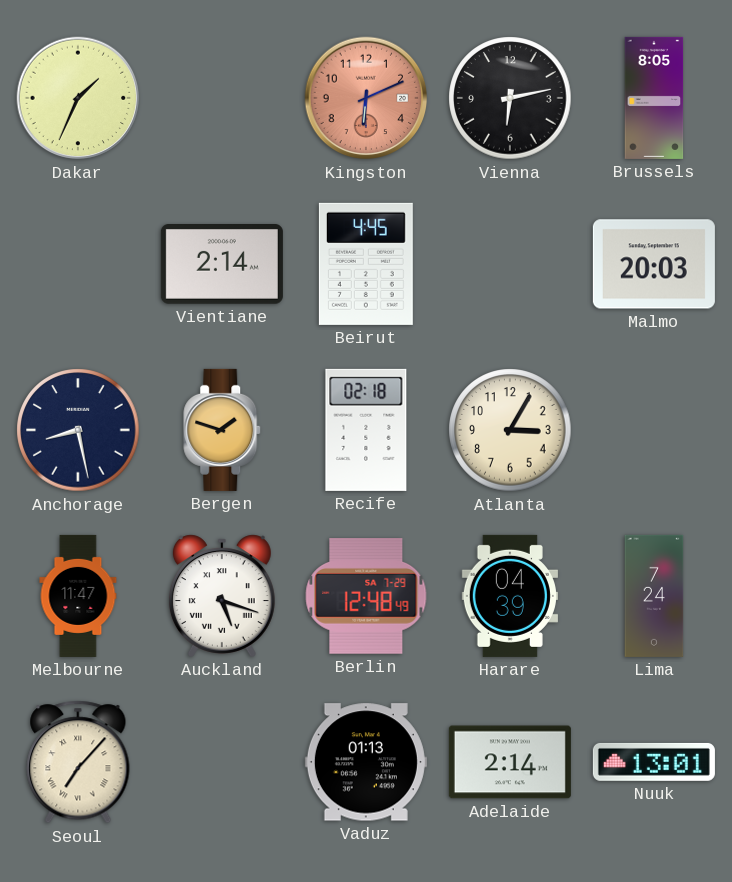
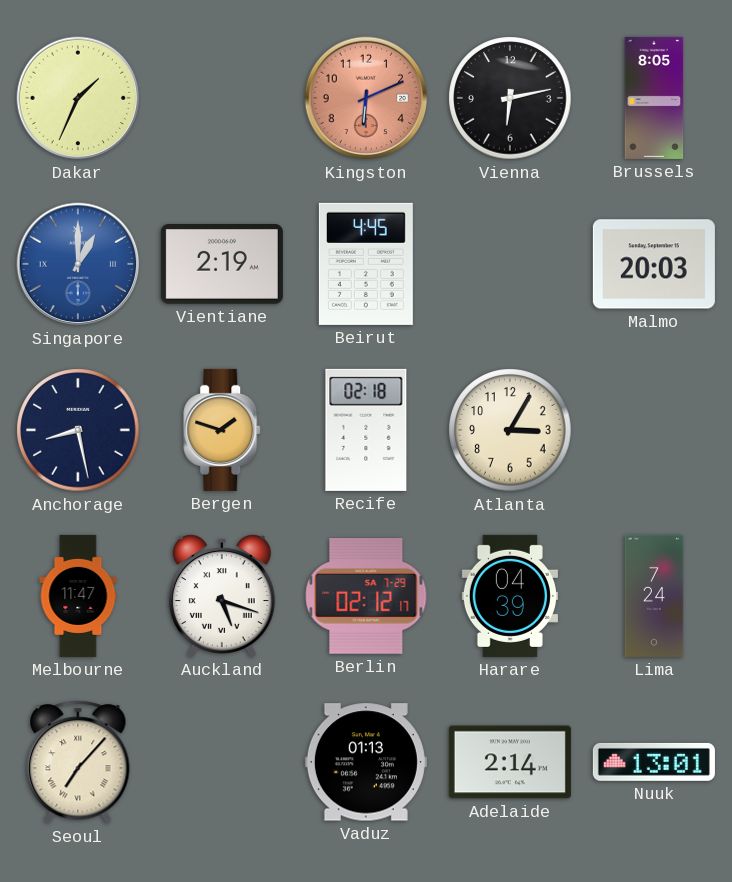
Singapore: none -> 1:00
Vientiane: 2:14 -> 2:19
Berlin: 12:48 -> 02:12
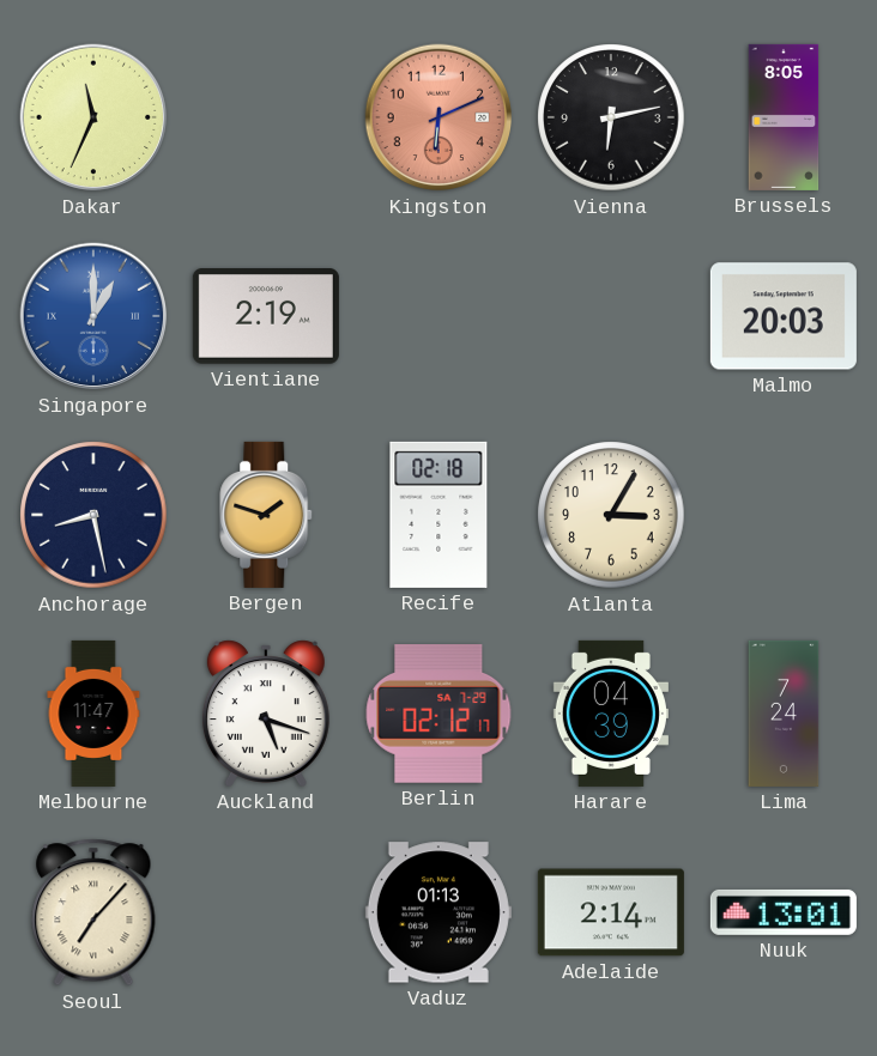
Dakar: 1:34 -> 11:34
Beirut: 4:45 -> none
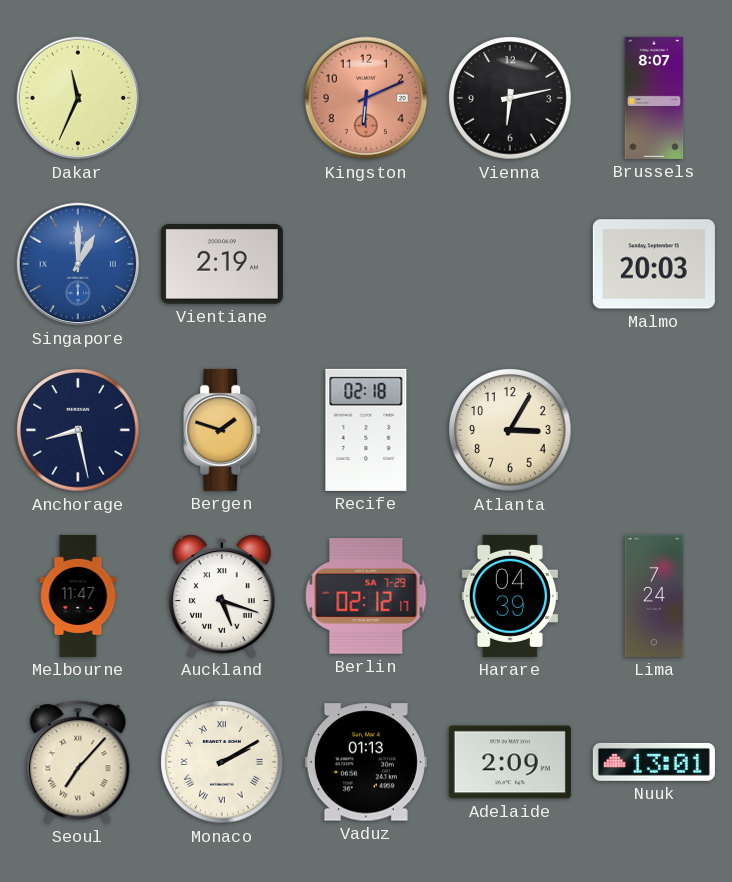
Brussels: 8:05 -> 8:07
Monaco: none -> 2:10
Adelaide: 2:14 -> 2:09
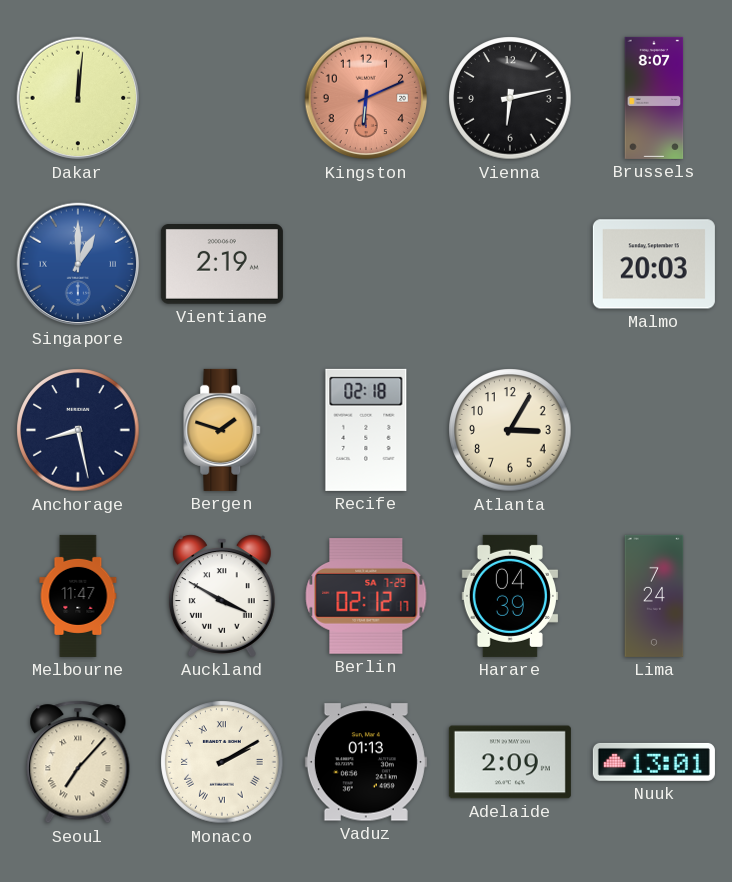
Dakar: 11:34 -> 12:01
Auckland: 5:18 -> 3:50
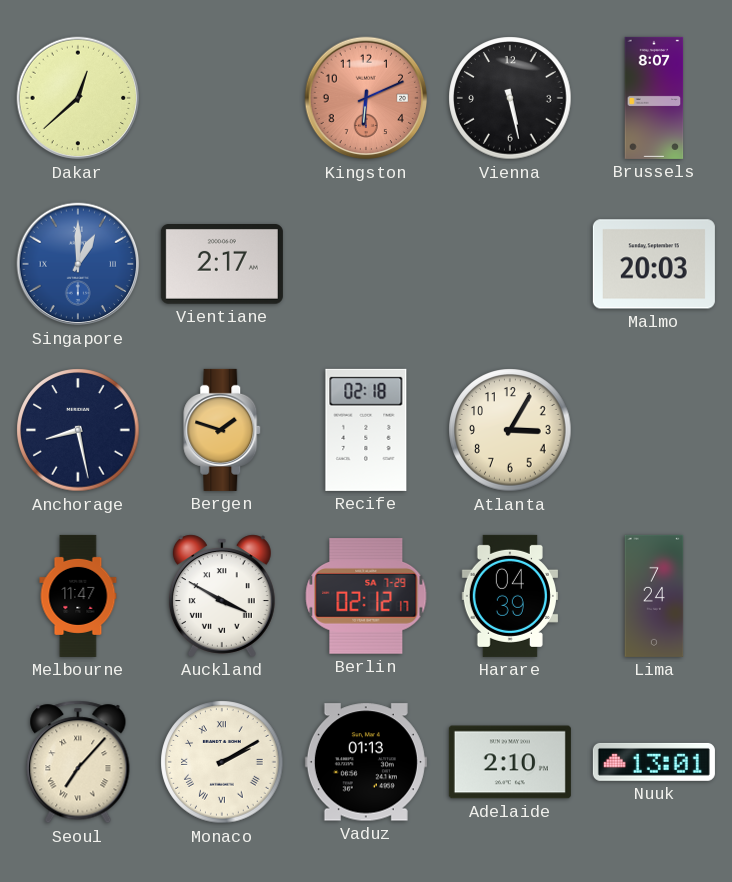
Dakar: 12:01 -> 12:38
Vienna: 6:13 -> 5:28
Vientiane: 2:19 -> 2:17
Adelaide: 2:09 -> 2:10
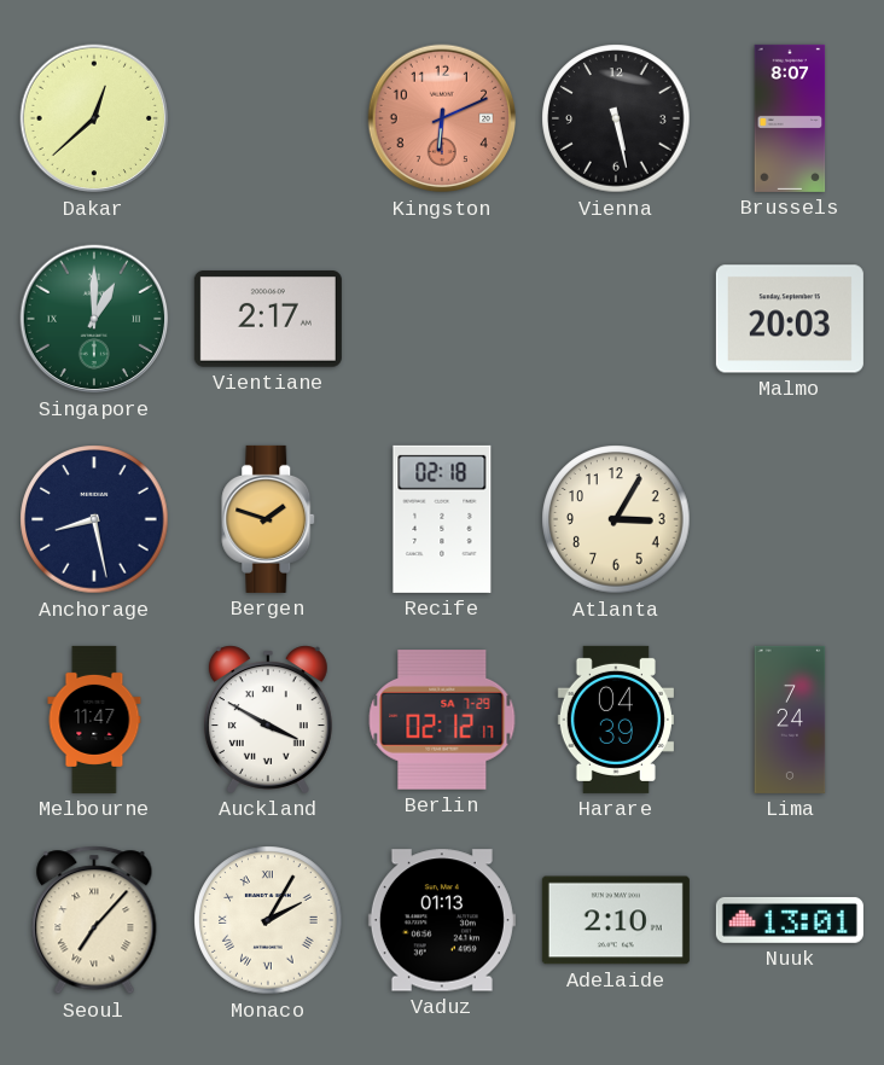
Singapore dial: blue -> green
Monaco: 2:10 -> 2:05
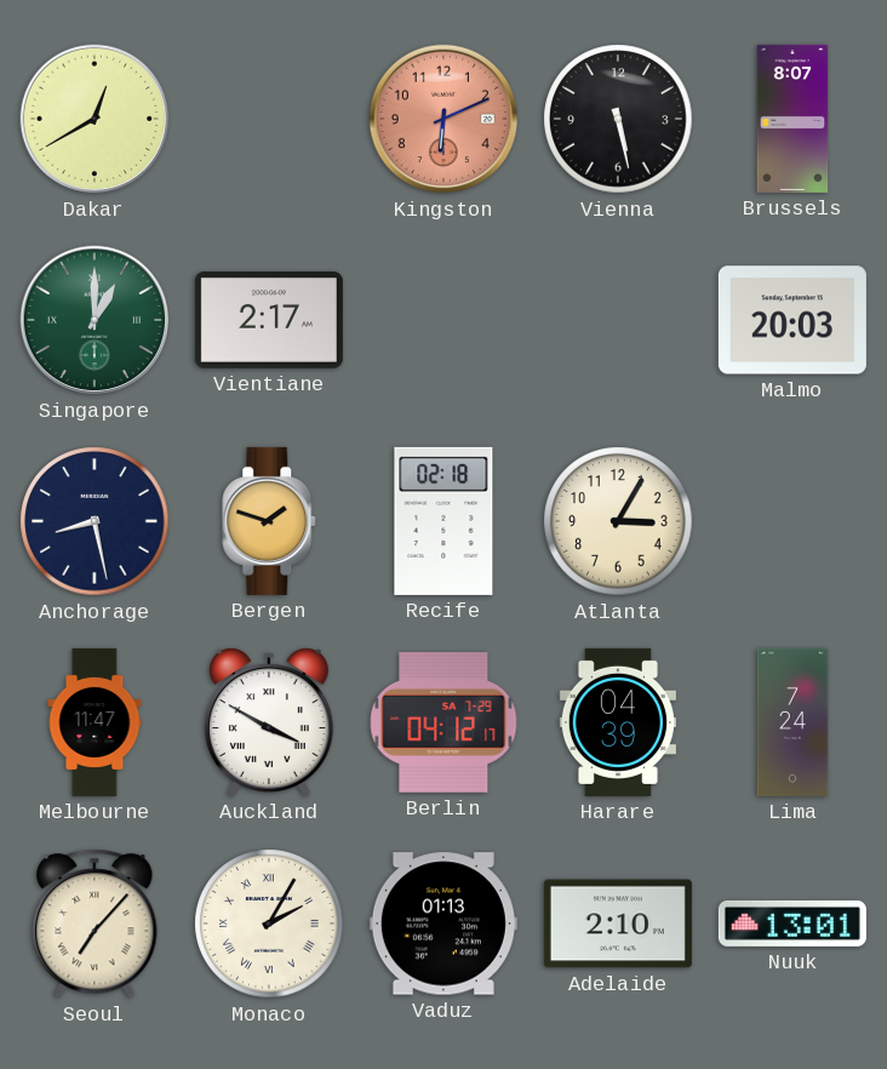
Dakar: 12:38 -> 12:40
Berlin: 02:12 -> 04:12
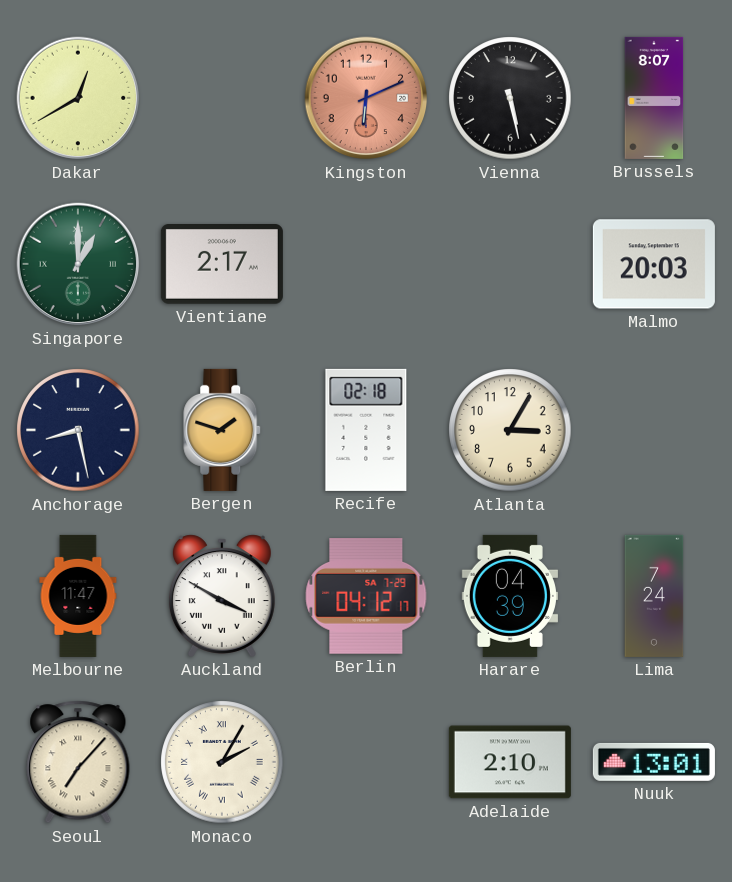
Vaduz: 01:13 -> none
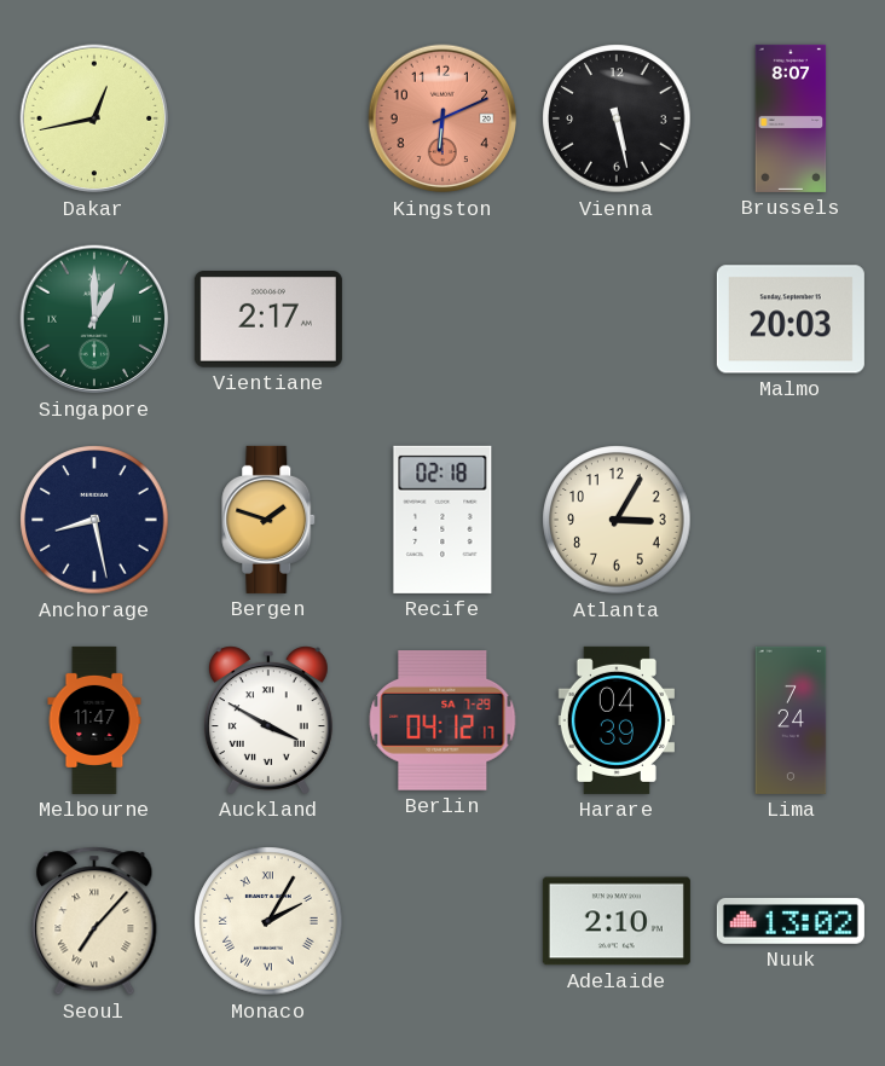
Dakar: 12:40 -> 12:43
Nuuk: 13:01 -> 13:02
